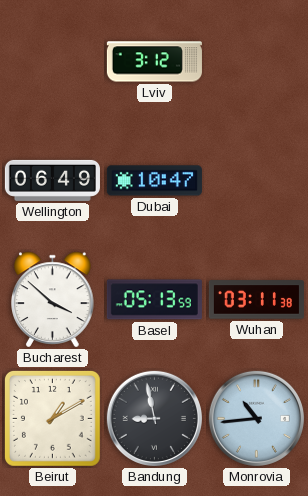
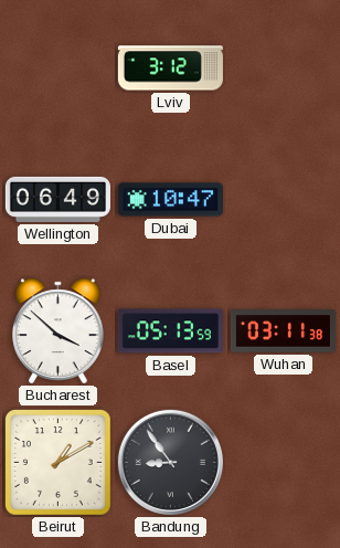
Bandung: 8:58 -> 8:54
Monrovia: 10:44 -> none
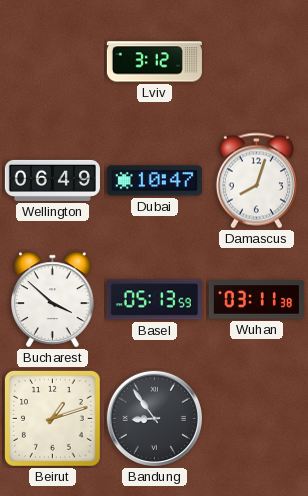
Damascus: none -> 8:03
Beirut: 1:10 -> 1:12
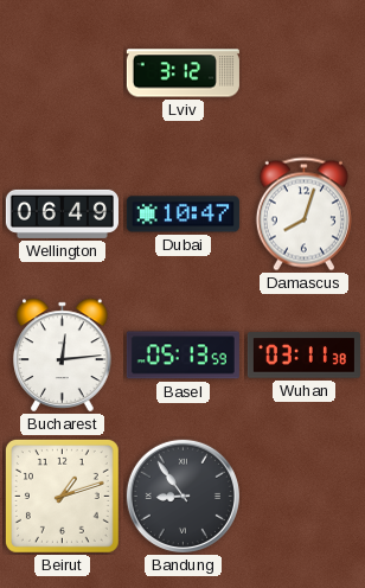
Bucharest: 3:52 -> 12:14
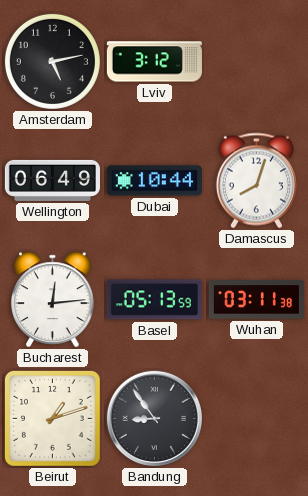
Amsterdam: none -> 5:13
Dubai: 10:47 -> 10:44
